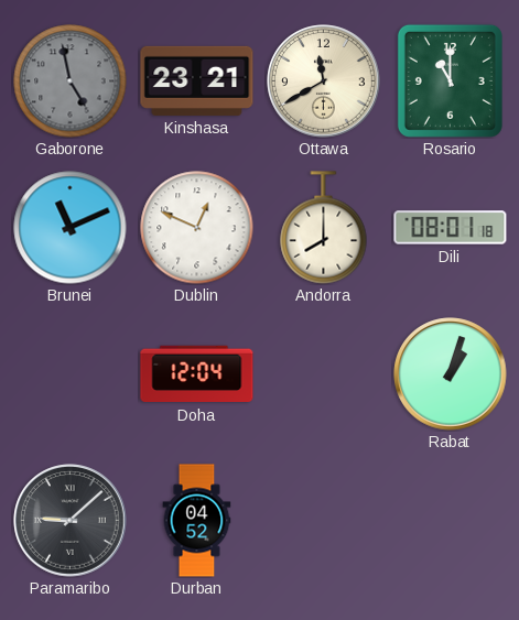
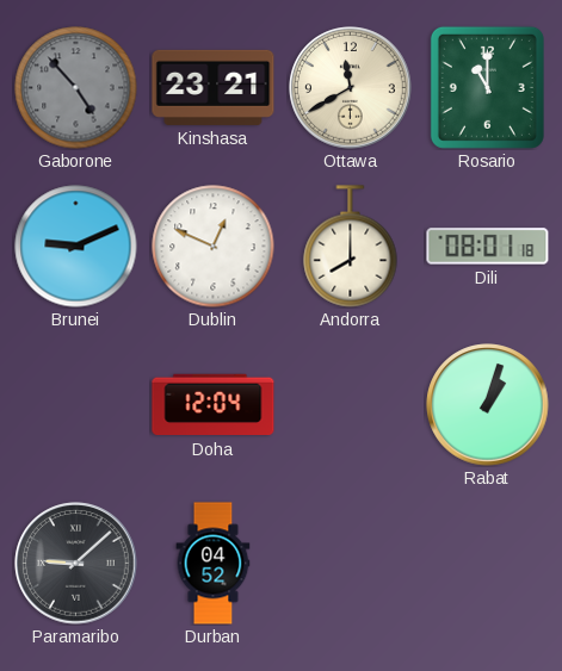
Gaborone: 4:58 -> 4:53
Brunei: 11:11 -> 9:11
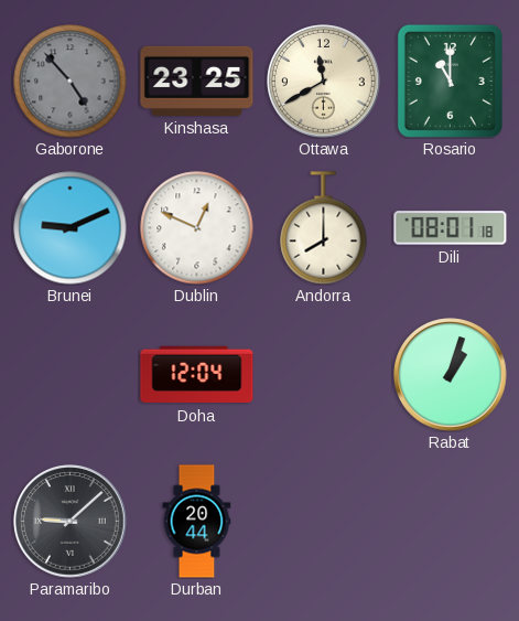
Kinshasa: 23:21 -> 23:25
Durban: 04:52 -> 20:44
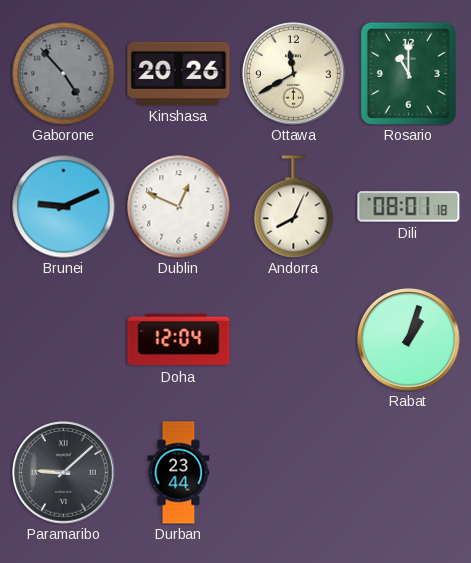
Kinshasa: 23:25 -> 20:26
Andorra: 8:00 -> 8:04
Durban: 20:44 -> 23:44
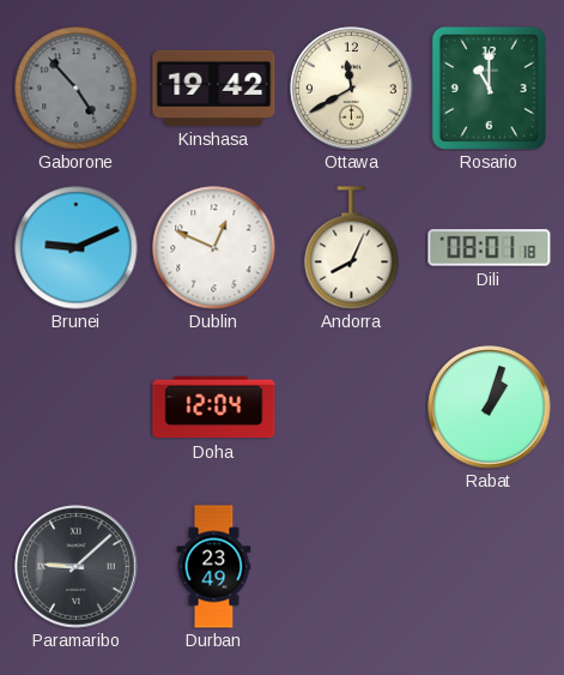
Kinshasa: 20:26 -> 19:42
Durban: 23:44 -> 23:49
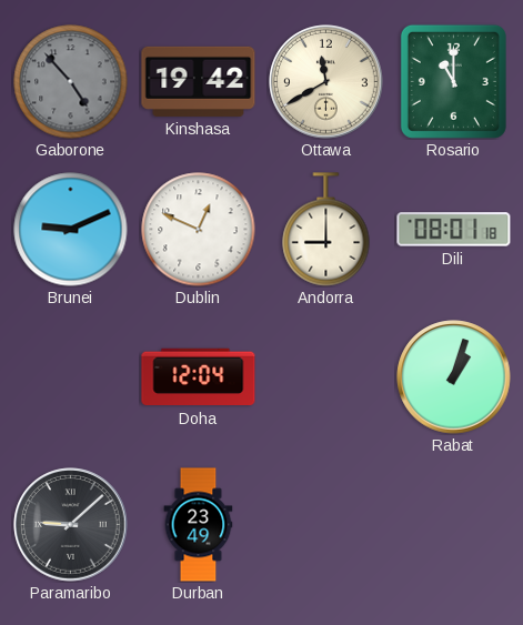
Andorra: 8:04 -> 9:00
